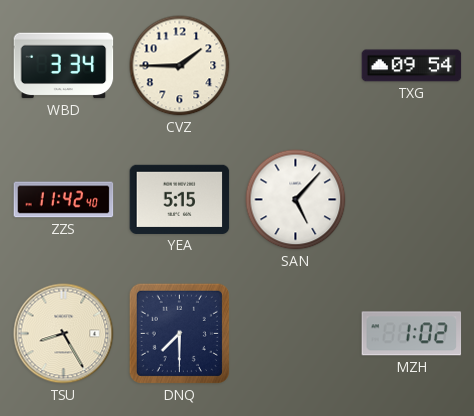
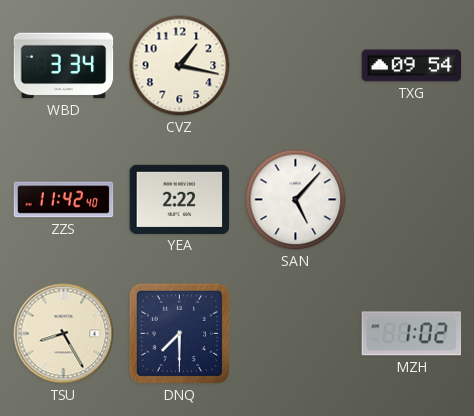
CVZ: 1:45 -> 1:17
YEA: 5:15 -> 2:22
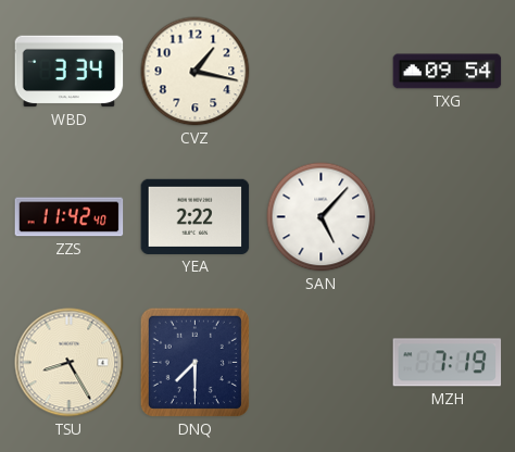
MZH: 1:02 -> 7:19
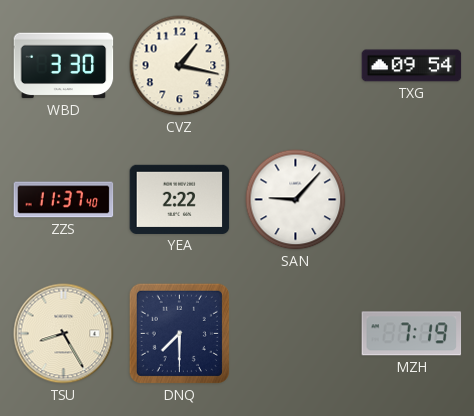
WBD: 3:34 -> 3:30
ZZS: 11:42 -> 11:37
SAN: 5:07 -> 9:07
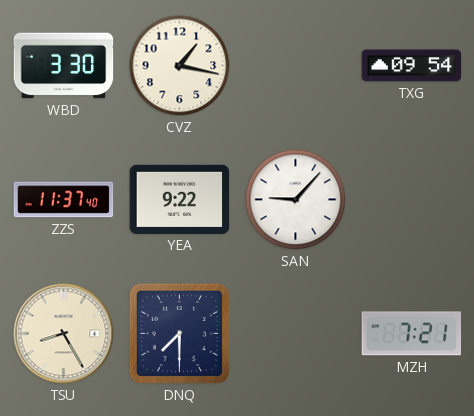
YEA: 2:22 -> 9:22
MZH: 7:19 -> 7:21
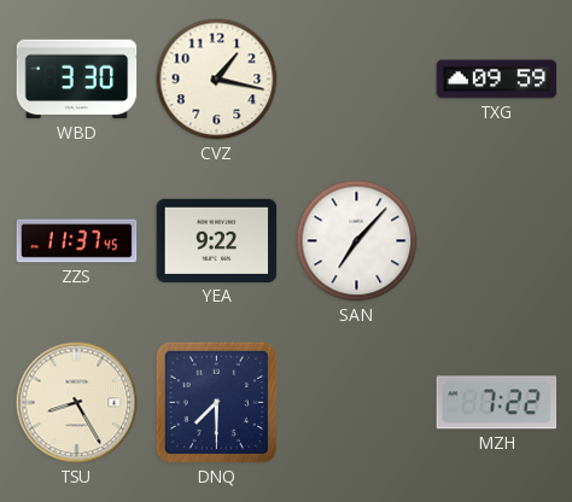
TXG: 09:54 -> 09:59
ZZS: 11:37:40 -> 11:37:45
SAN: 9:07 -> 7:07
MZH: 7:21 -> 7:22
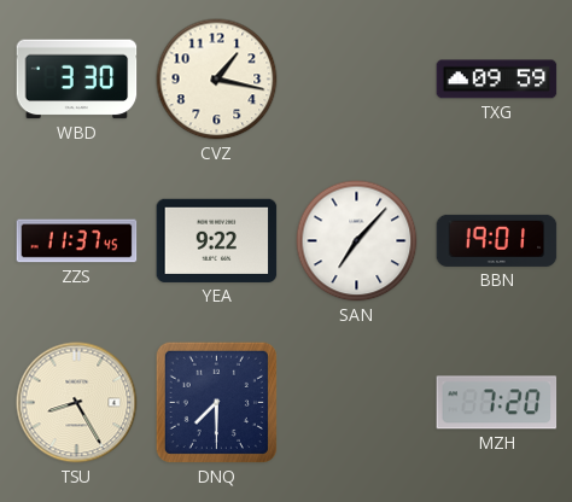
BBN: none -> 19:01
MZH: 7:22 -> 7:20
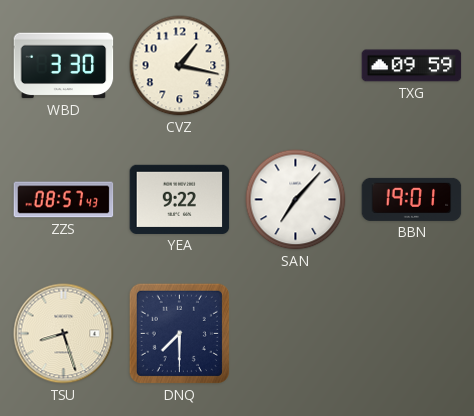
ZZS: 11:37 -> 08:57
TSU: 8:25 -> 8:27
MZH: 7:20 -> none
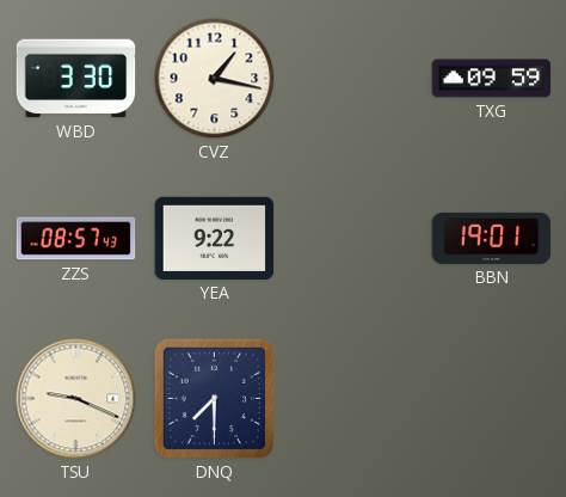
SAN: 7:07 -> none
TSU: 8:27 -> 9:19
